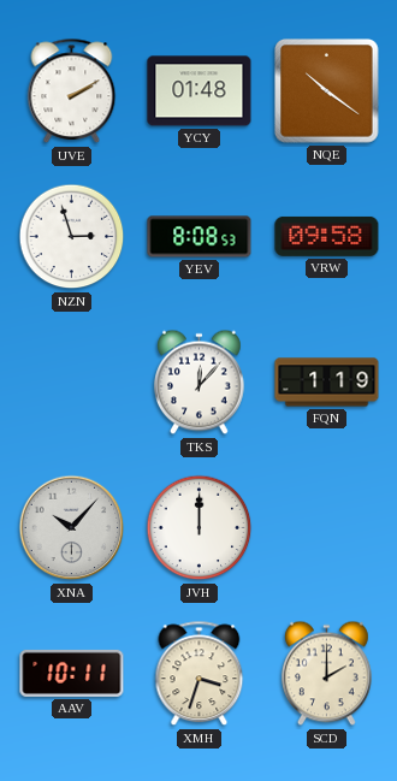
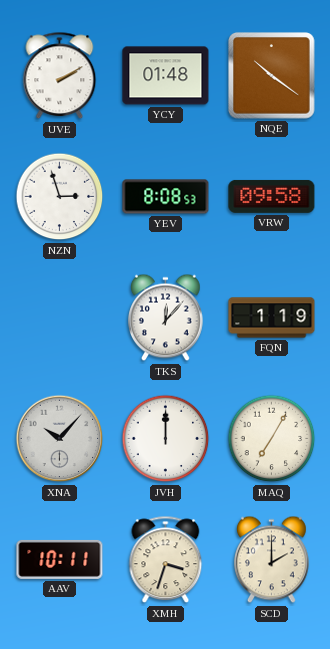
MAQ: none -> 7:05
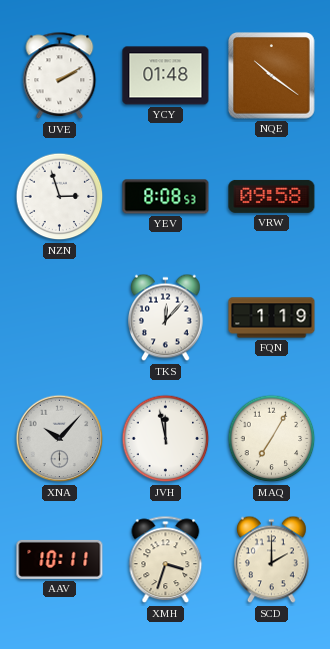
JVH: 12:00 -> 11:58
